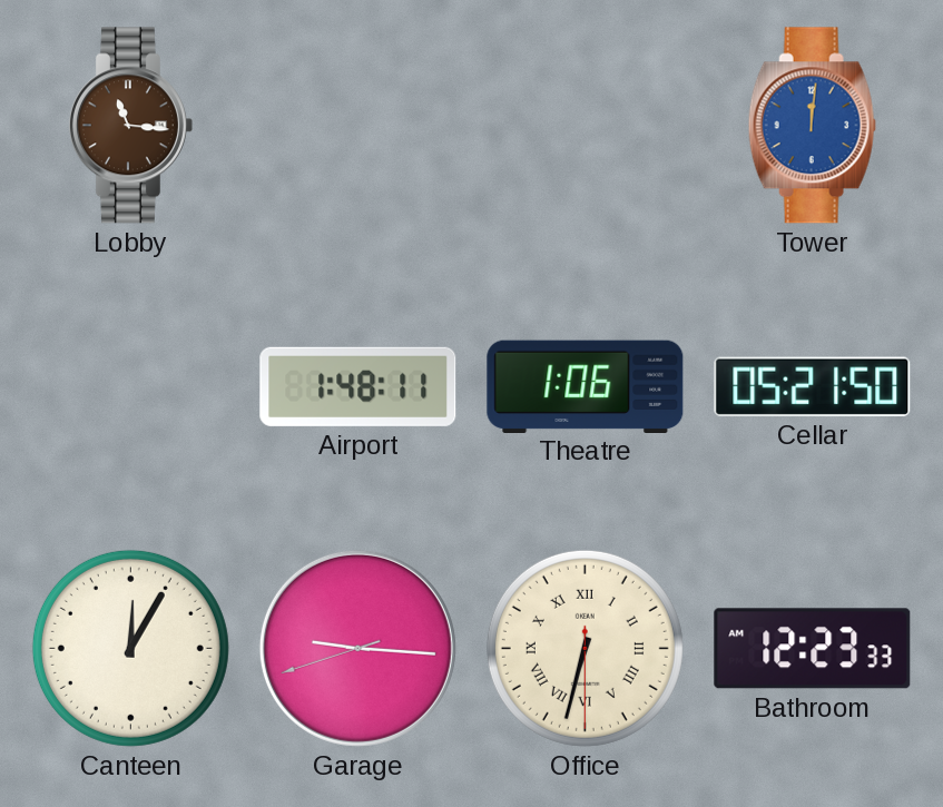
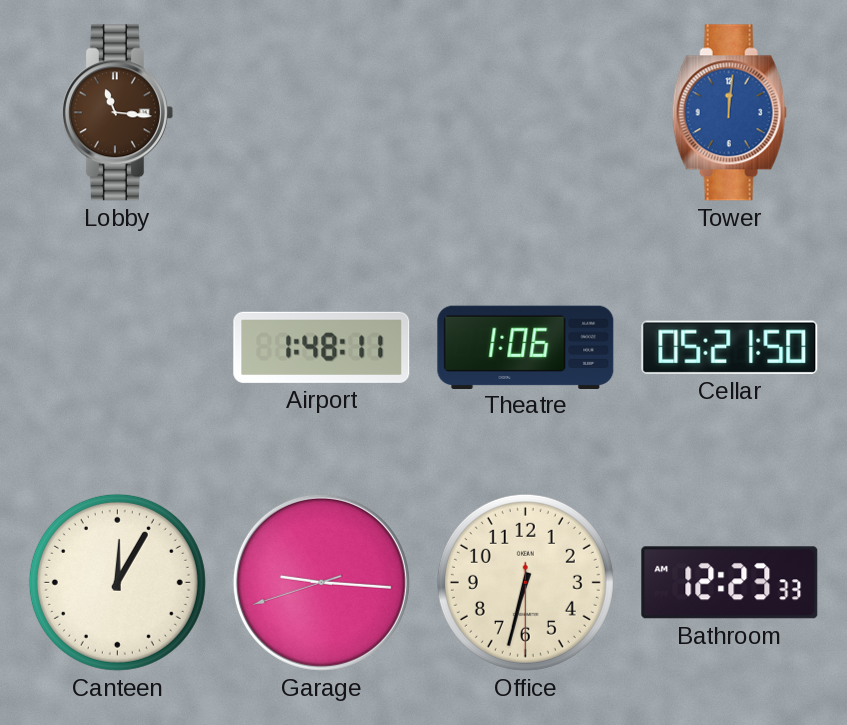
Office numerals: Roman -> Arabic
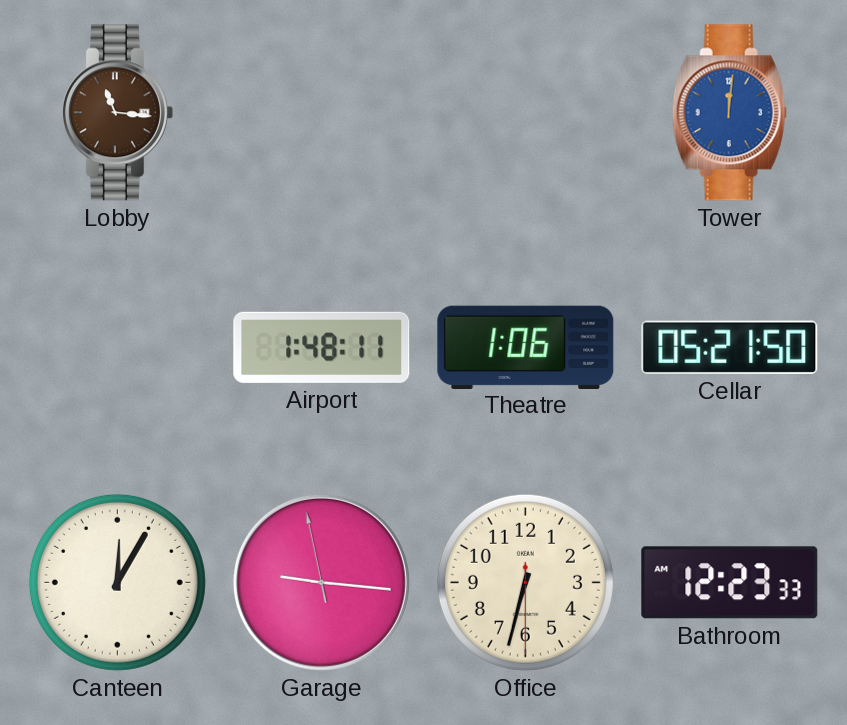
Garage: 9:15:42 -> 9:15:58
